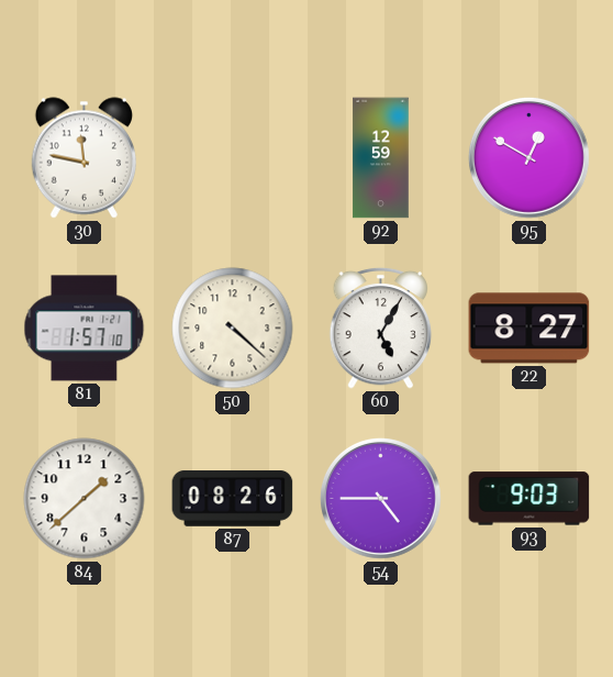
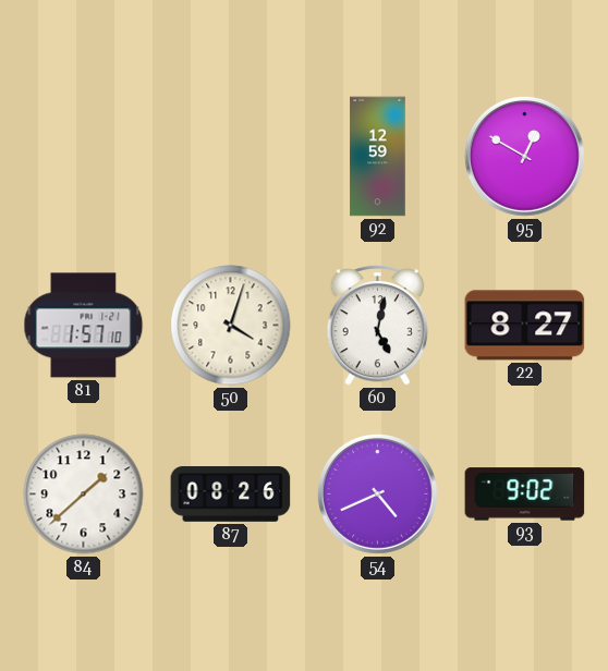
30: 11:47 -> none
50: 4:22 -> 4:03
60: 5:05 -> 5:02
54: 4:45 -> 4:41
93: 9:03 -> 9:02
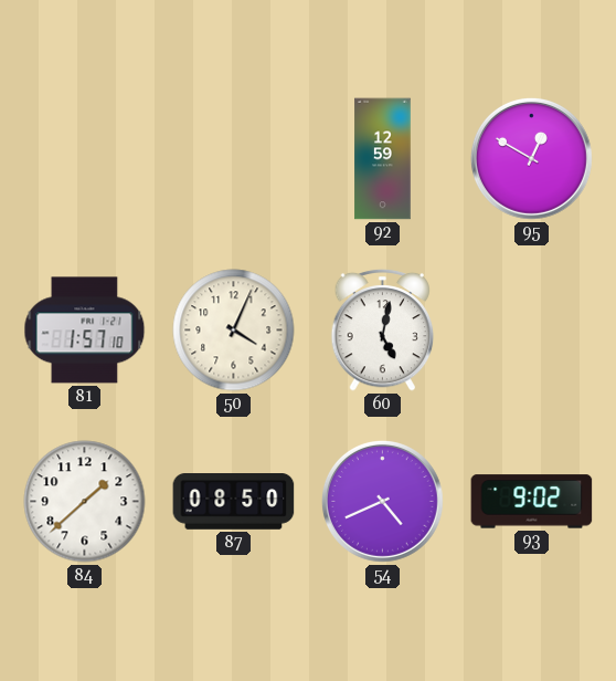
50: 4:03 -> 4:04
22: 8:27 -> none
87: 08:26 -> 08:50
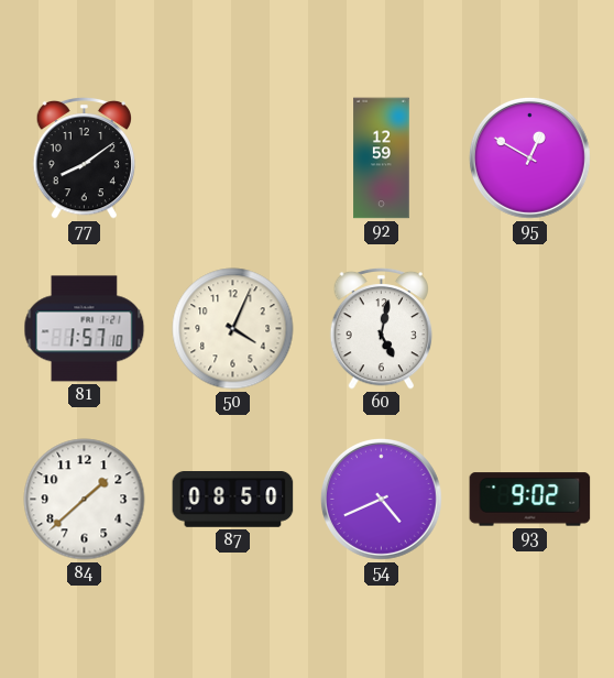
77: none -> 8:09
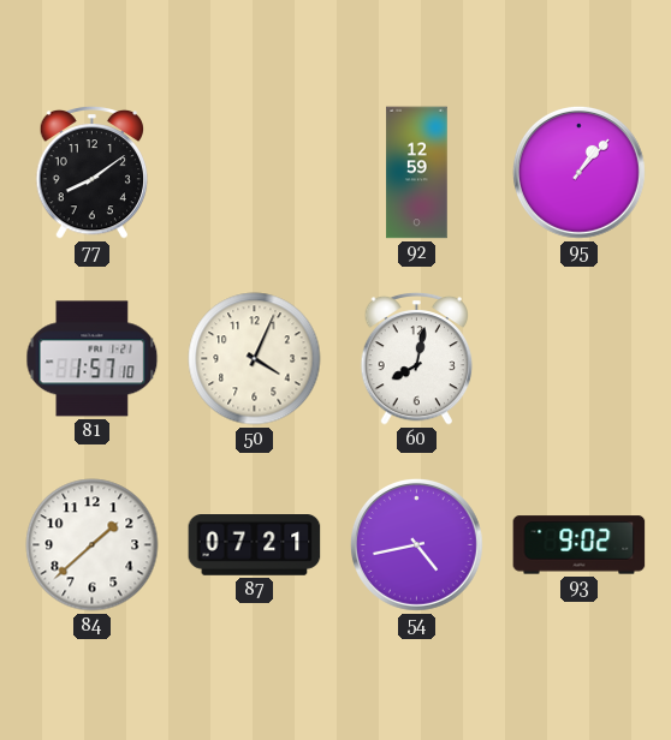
95: 12:50 -> 1:07
60: 5:02 -> 8:02
87: 08:50 -> 07:21
54: 4:41 -> 4:43
